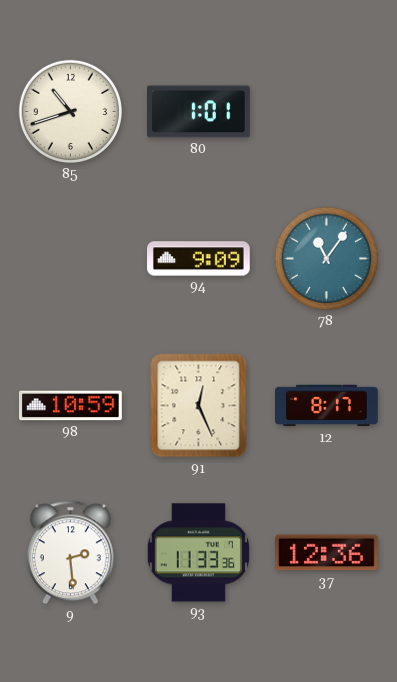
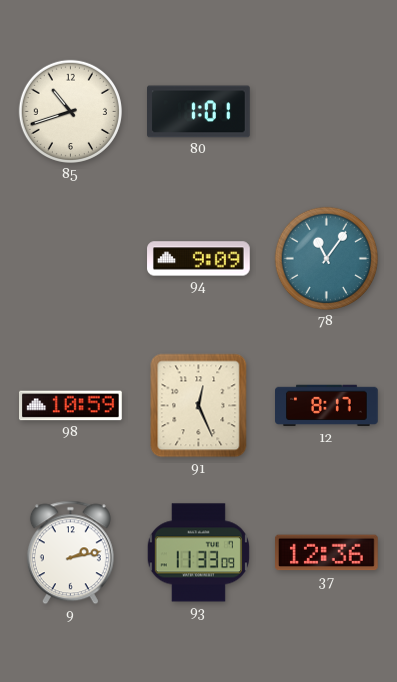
9: 2:29 -> 2:13
93: 11:33:36 -> 11:33:09
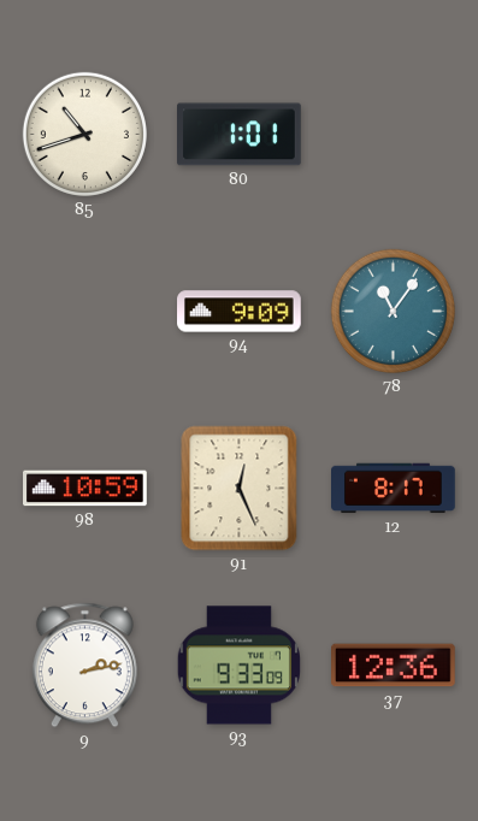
93: 11:33 -> 9:33
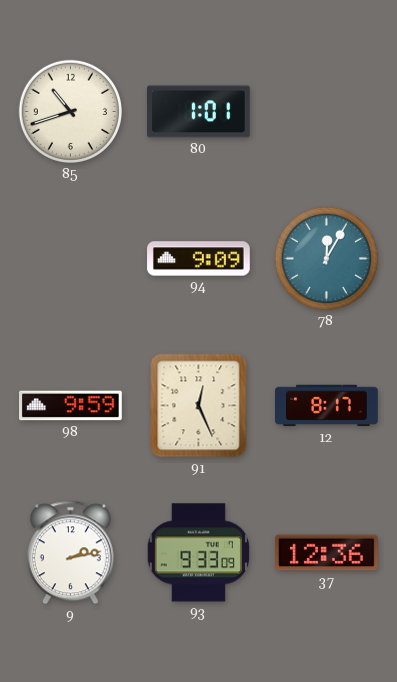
78: 11:06 -> 12:05
98: 10:59 -> 9:59
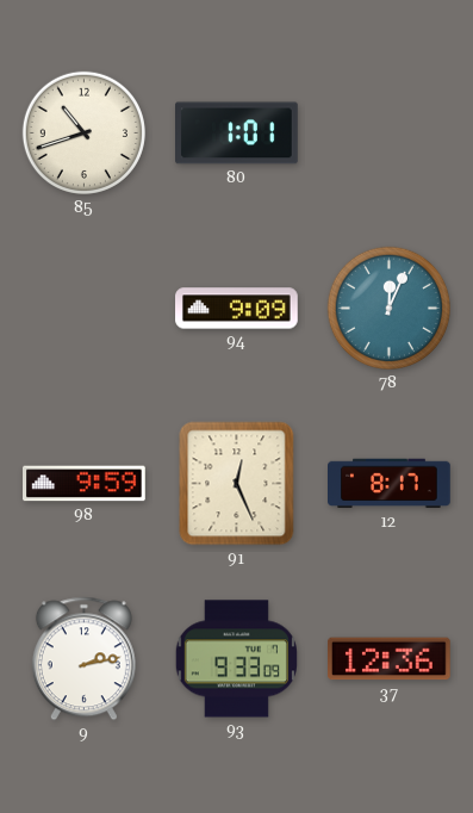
78: 12:05 -> 12:04
